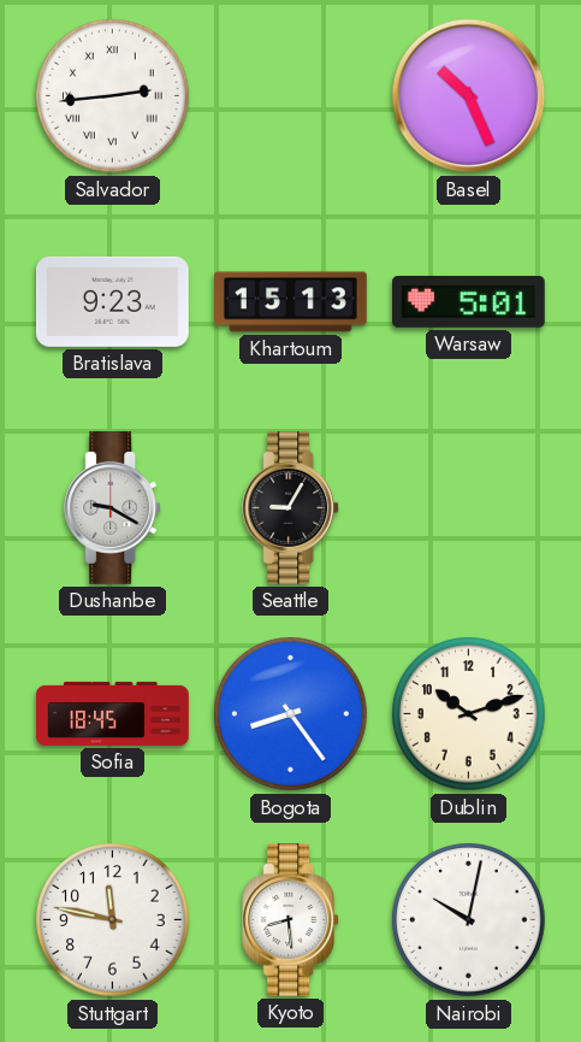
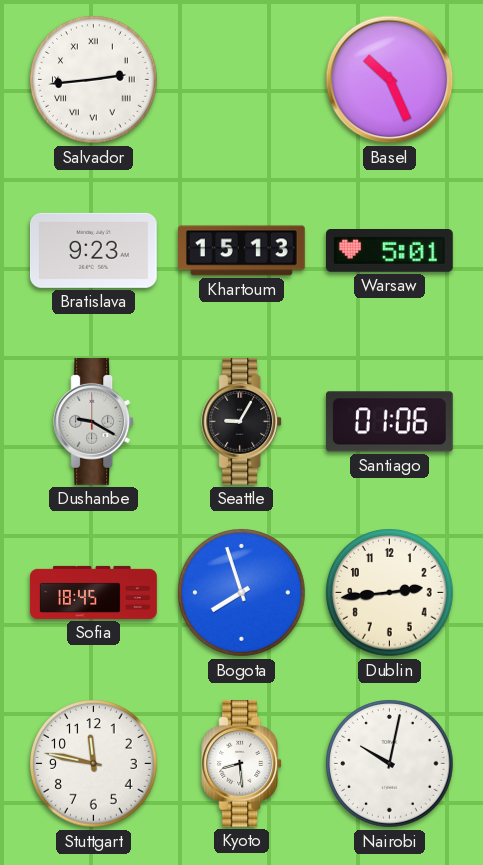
Santiago: none -> 01:06
Bogota: 8:24 -> 7:57
Dublin: 10:12 -> 2:44
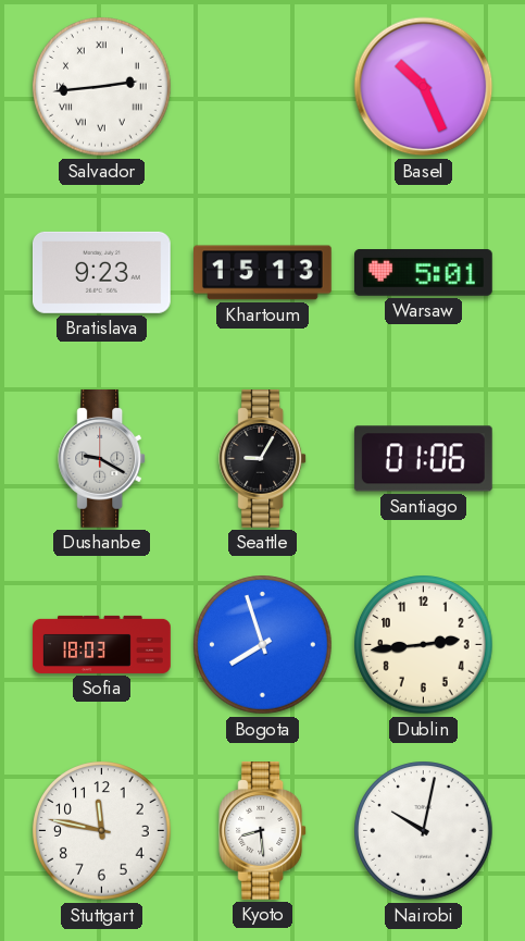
Sofia: 18:45 -> 18:03
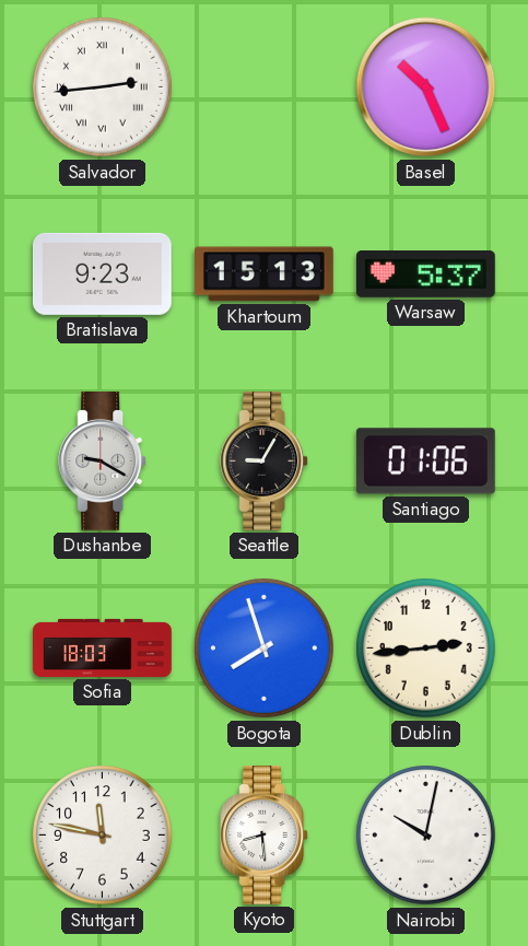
Warsaw: 5:01 -> 5:37
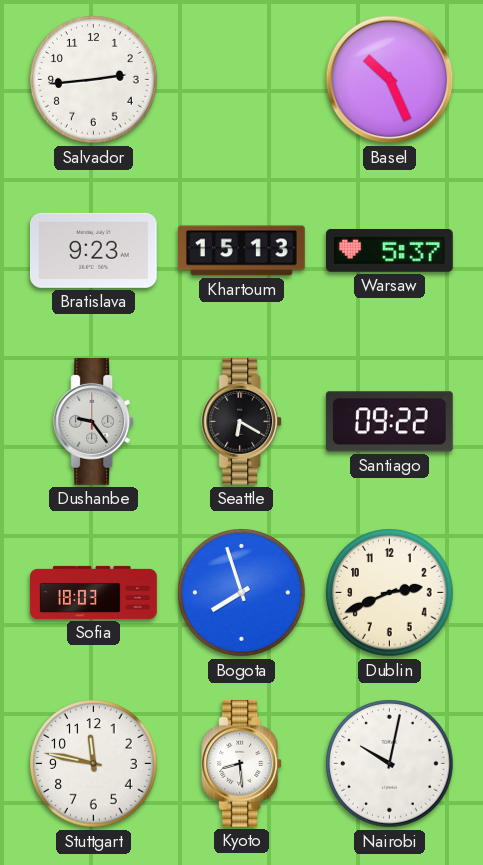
Salvador numerals: Roman -> Arabic
Dushanbe: 9:20 -> 9:24
Seattle: 9:05 -> 6:20
Santiago: 01:06 -> 09:22
Dublin: 2:44 -> 2:41
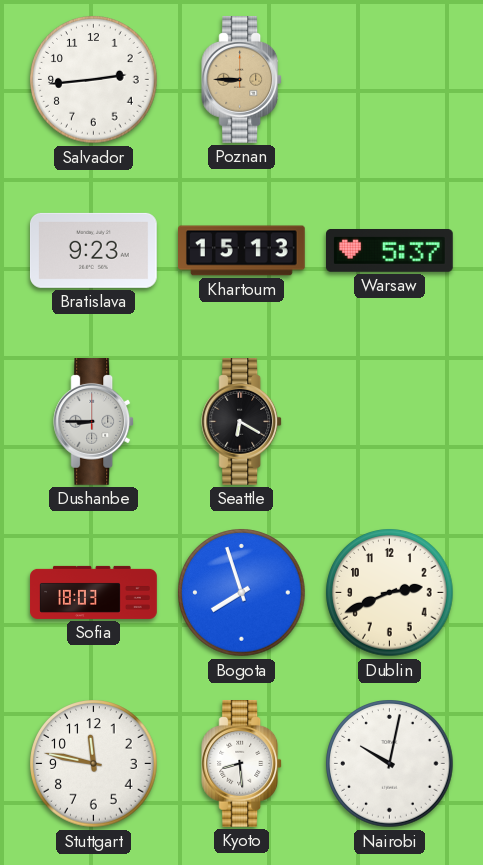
Poznan: none -> 8:45
Basel: 10:26 -> none
Dushanbe: 9:24 -> 8:45
Santiago: 09:22 -> none
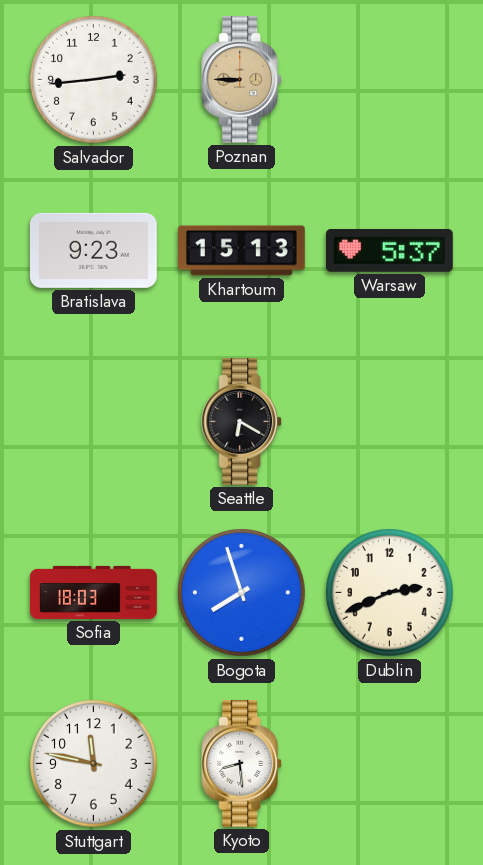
Dushanbe: 8:45 -> none
Nairobi: 10:02 -> none
